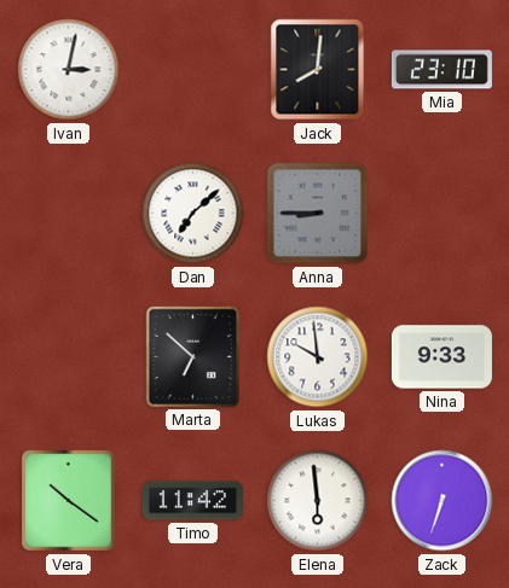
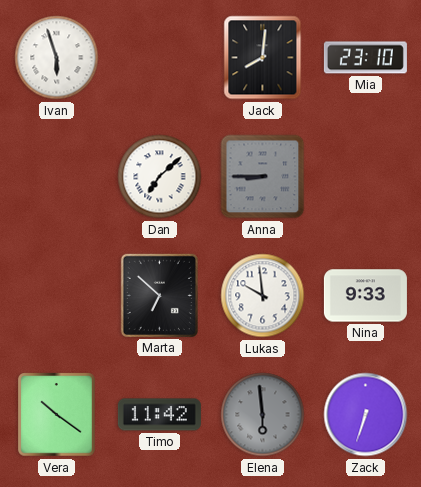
Ivan: 3:02 -> 5:57
Elena dial: white -> grey
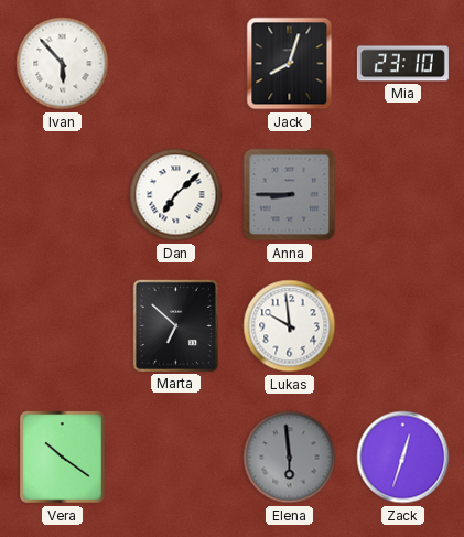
Ivan: 5:57 -> 5:53
Jack: 8:01 -> 8:03
Nina: 9:33 -> none
Timo: 11:42 -> none
Zack: 6:33 -> 12:33
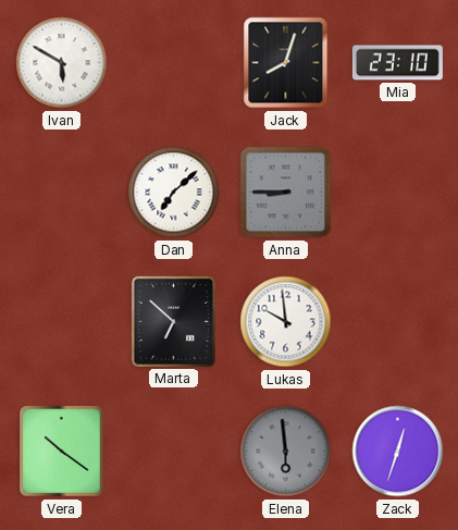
Ivan: 5:53 -> 5:50
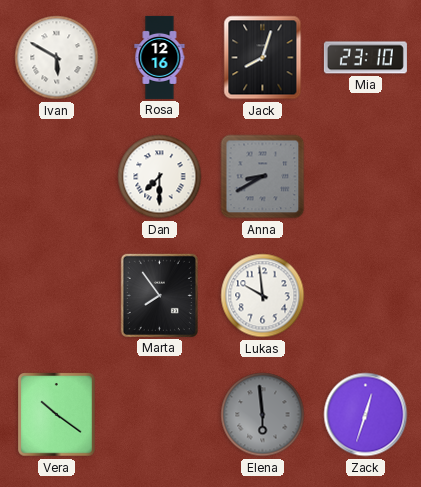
Rosa: none -> 12:16
Dan: 7:08 -> 7:30
Anna: 8:45 -> 8:40
Marta: 6:52 -> 7:54
